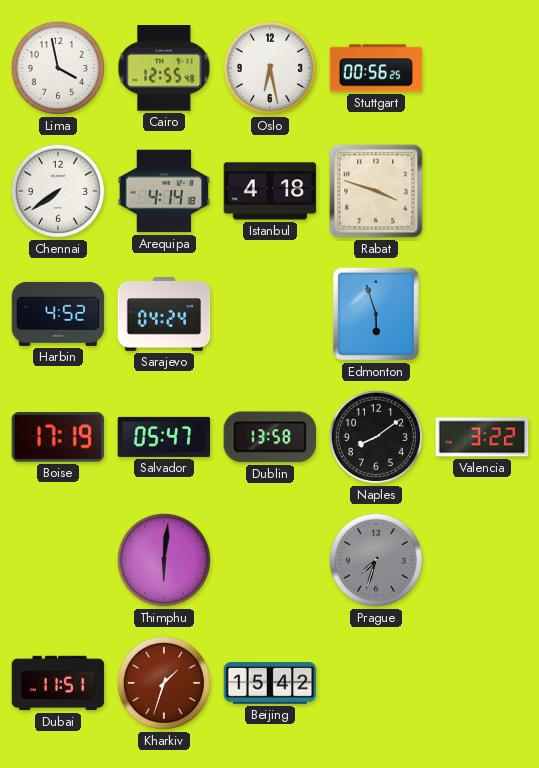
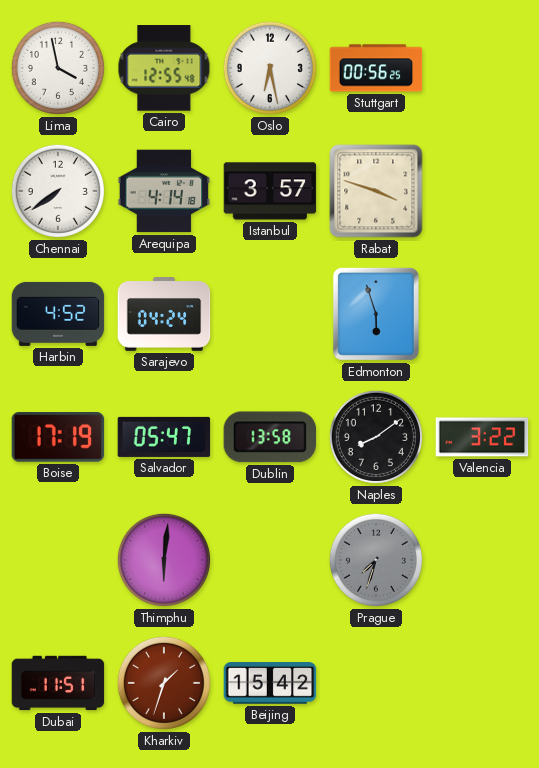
Istanbul: 4:18 -> 3:57
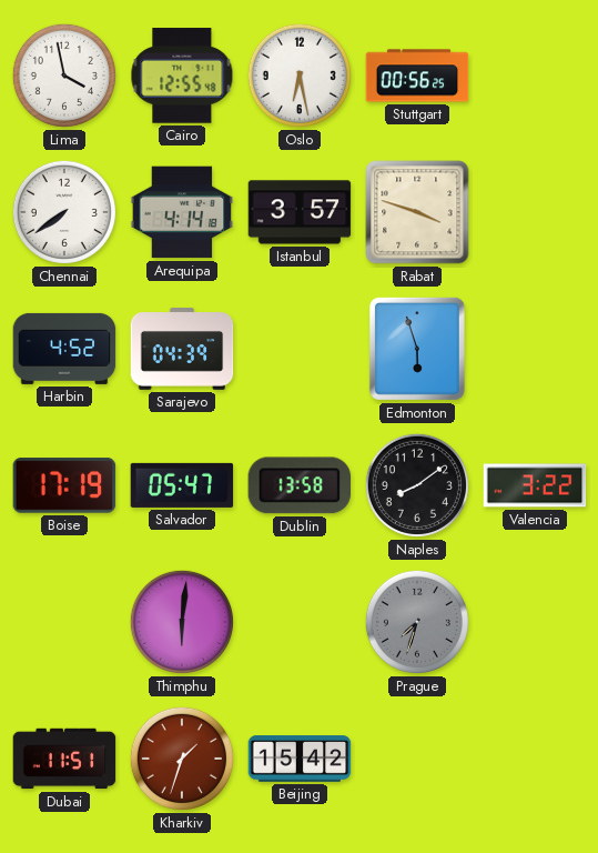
Sarajevo: 04:24 -> 04:39
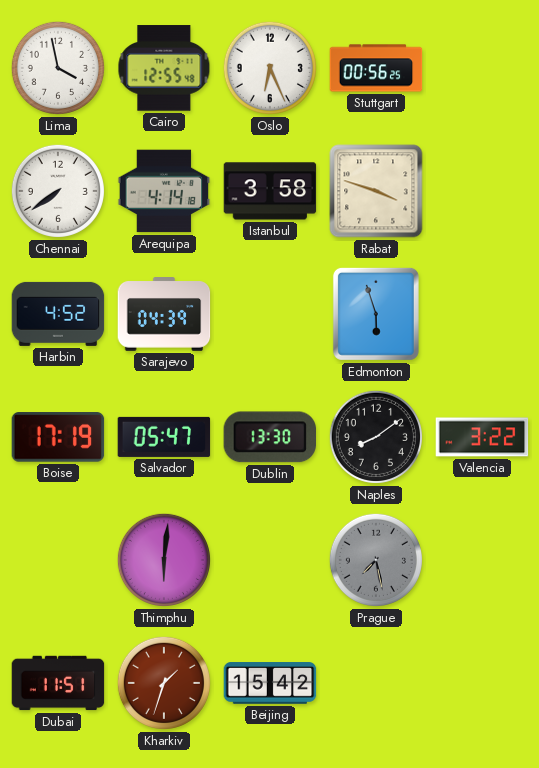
Oslo: 6:28 -> 6:26
Istanbul: 3:57 -> 3:58
Dublin: 13:58 -> 13:30
Prague: 7:33 -> 7:28
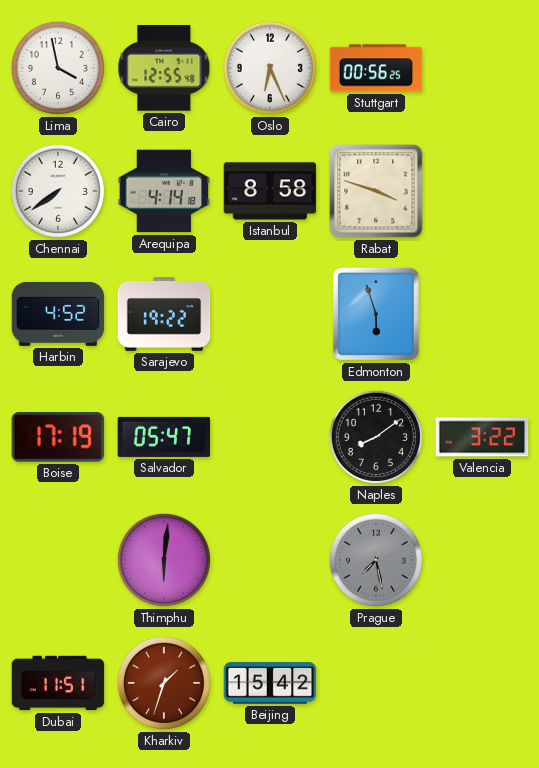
Istanbul: 3:58 -> 8:58
Sarajevo: 04:39 -> 19:22
Dublin: 13:30 -> none
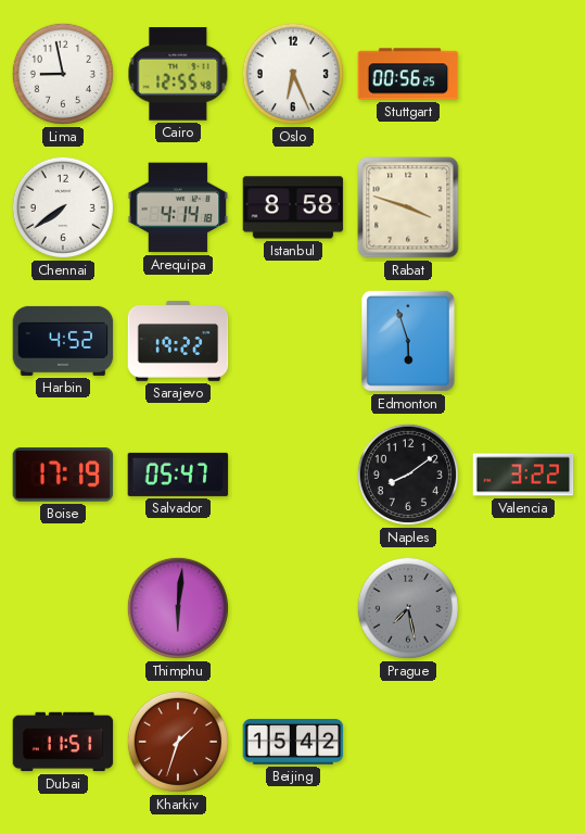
Lima: 3:58 -> 8:58
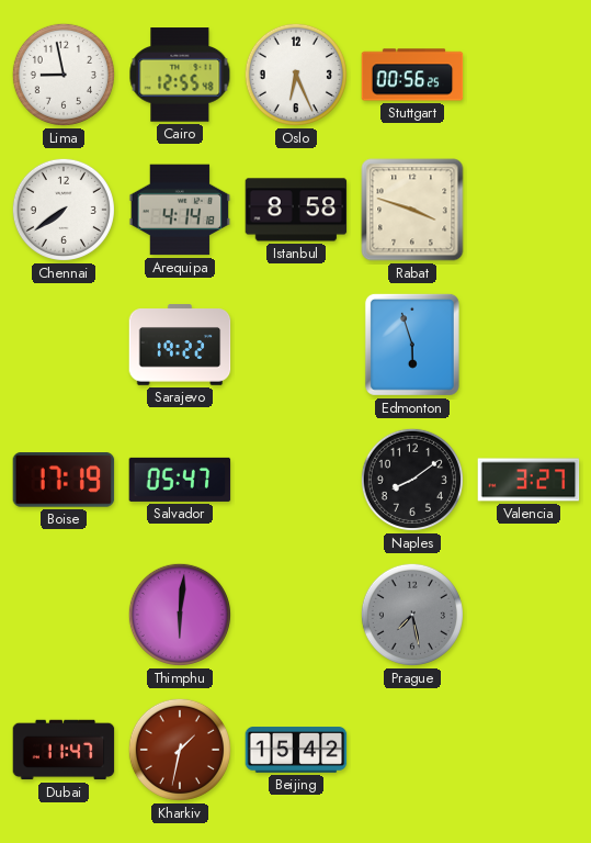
Harbin: 4:52 -> none
Valencia: 3:22 -> 3:27
Dubai: 11:51 -> 11:47
Kharkiv: 1:33 -> 1:32
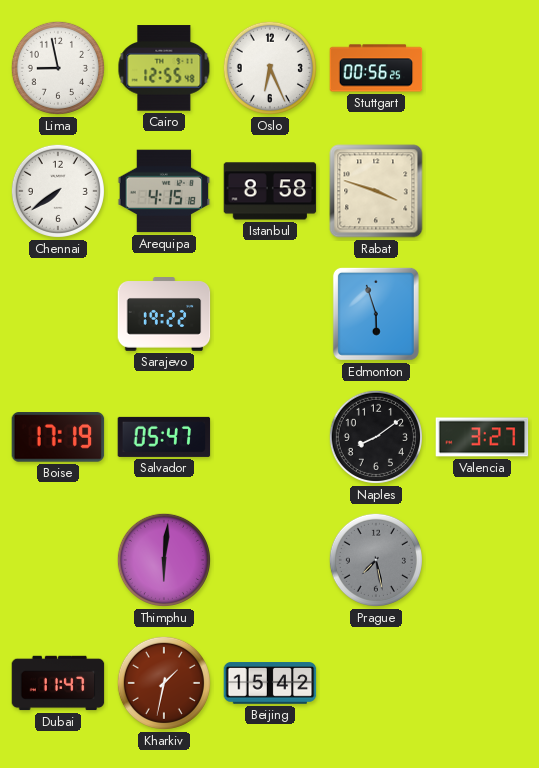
Arequipa: 4:14 -> 4:15
